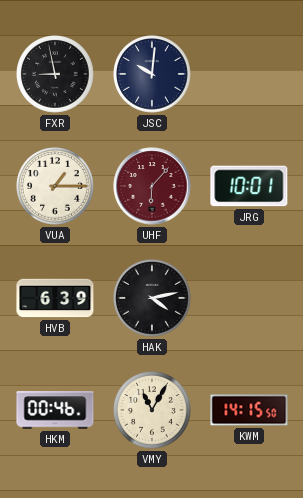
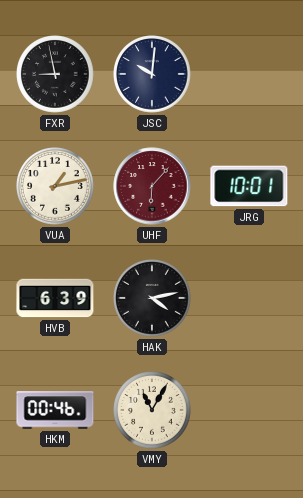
VUA: 1:15 -> 1:13
KWM: 14:15 -> none
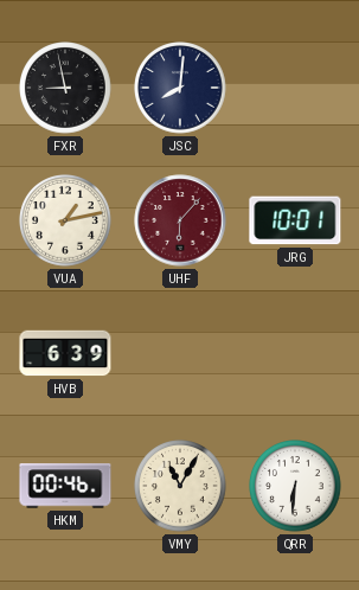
JSC: 10:01 -> 8:01
HAK: 4:13 -> none
QRR: none -> 6:31
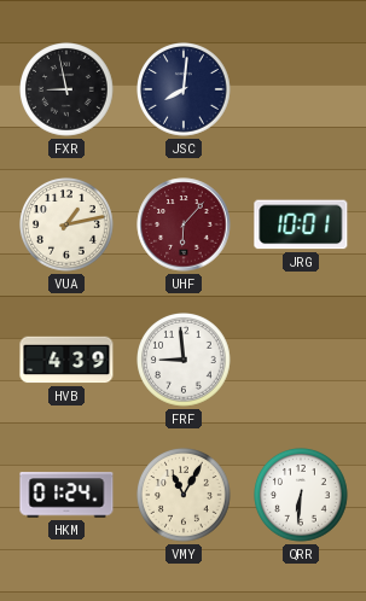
HVB: 6:39 -> 4:39
FRF: none -> 8:59
HKM: 00:46 -> 01:24
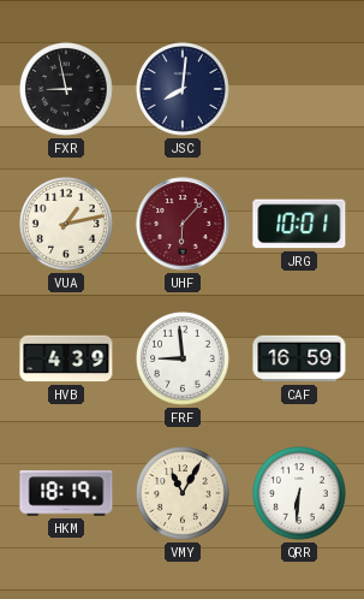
CAF: none -> 16:59
HKM: 01:24 -> 18:19
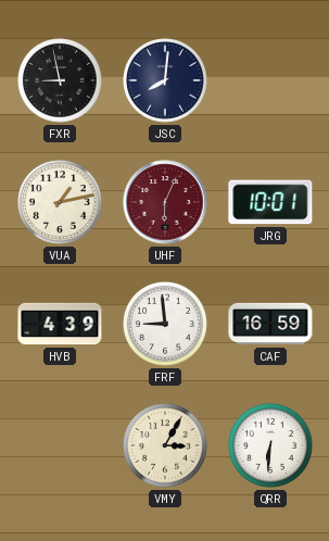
UHF: 6:07 -> 6:04
HKM: 18:19 -> none
VMY: 11:05 -> 3:05
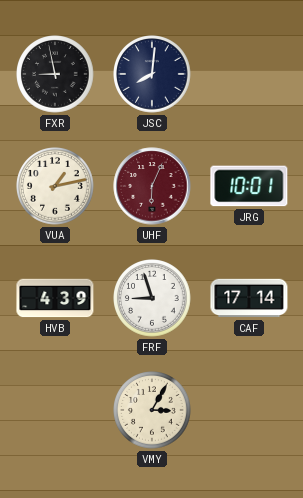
FRF: 8:59 -> 8:57
CAF: 16:59 -> 17:14
QRR: 6:31 -> none
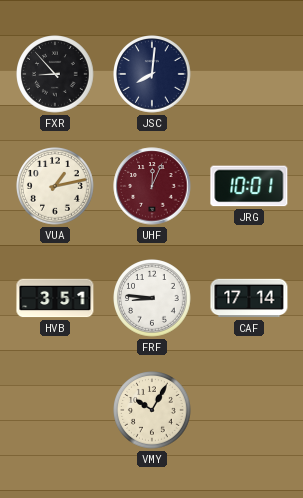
FXR: 8:58 -> 8:53
UHF: 6:04 -> 12:04
HVB: 4:39 -> 3:51
FRF: 8:57 -> 8:46
VMY: 3:05 -> 10:05
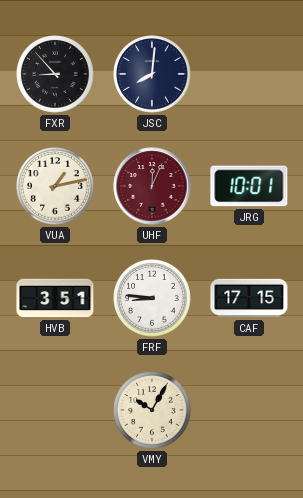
CAF: 17:14 -> 17:15
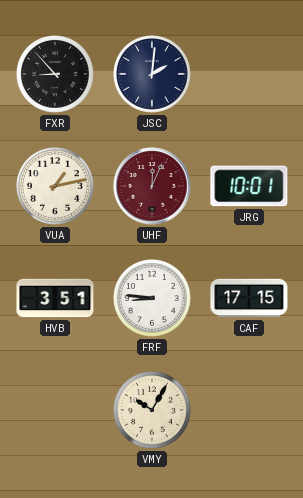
JSC: 8:01 -> 2:01
